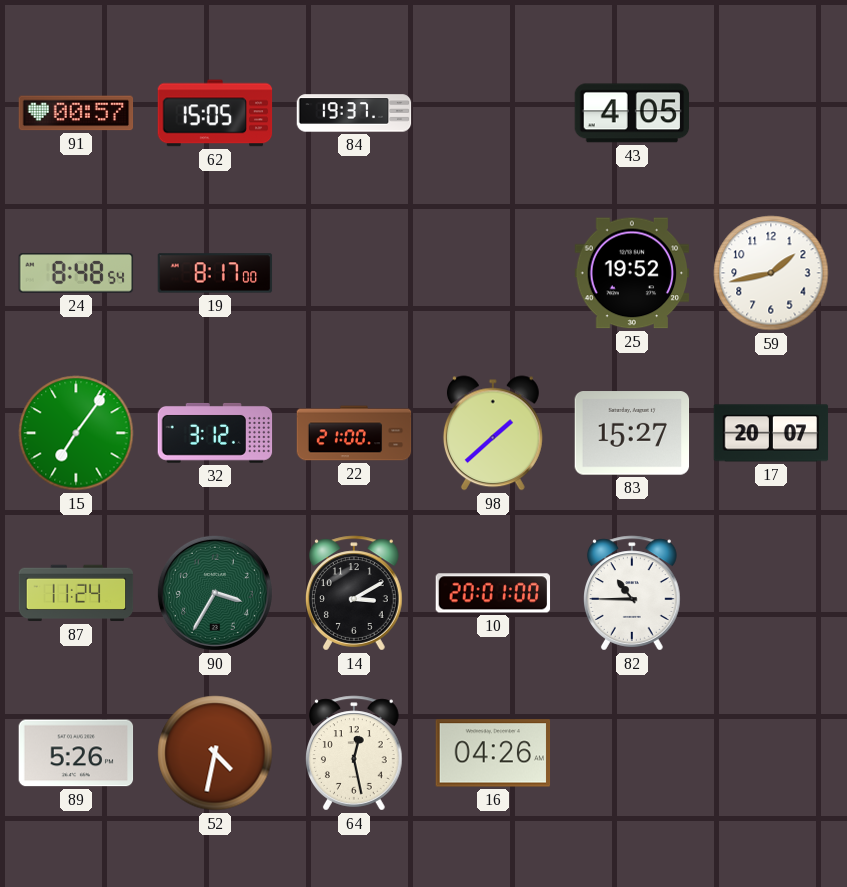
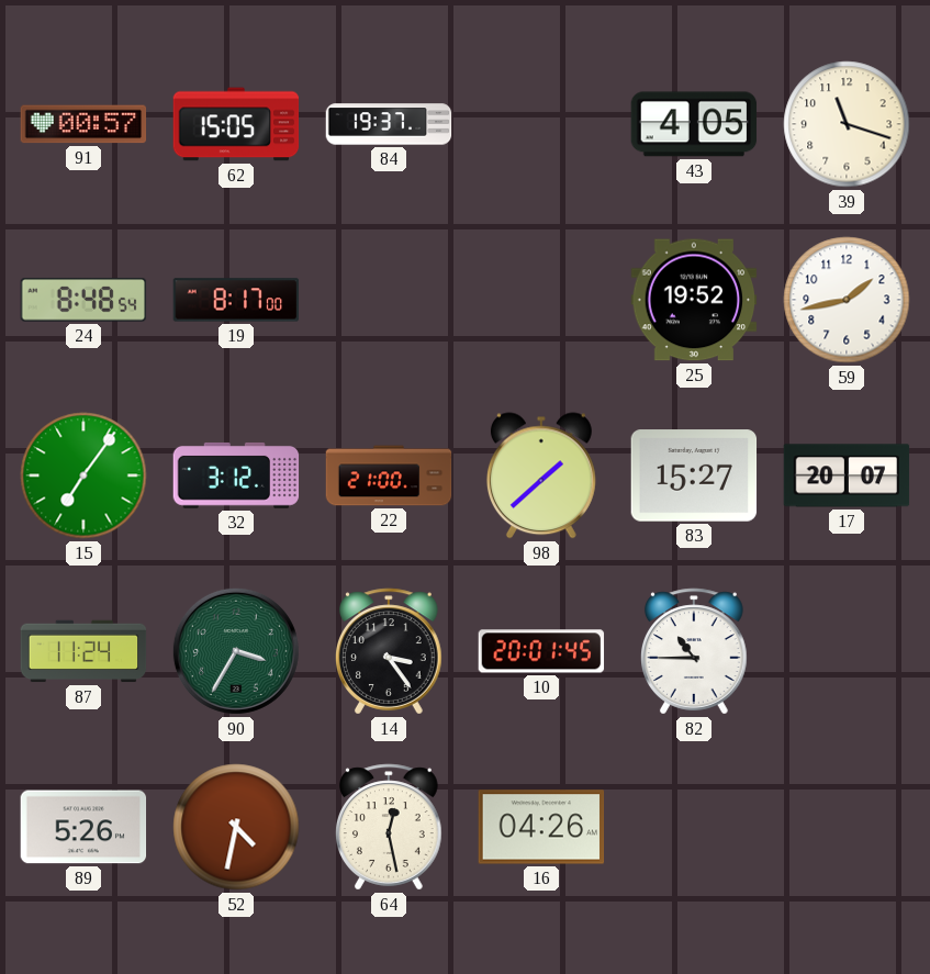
39: none -> 11:18
14: 3:10 -> 3:24
10: 20:01:00 -> 20:01:45
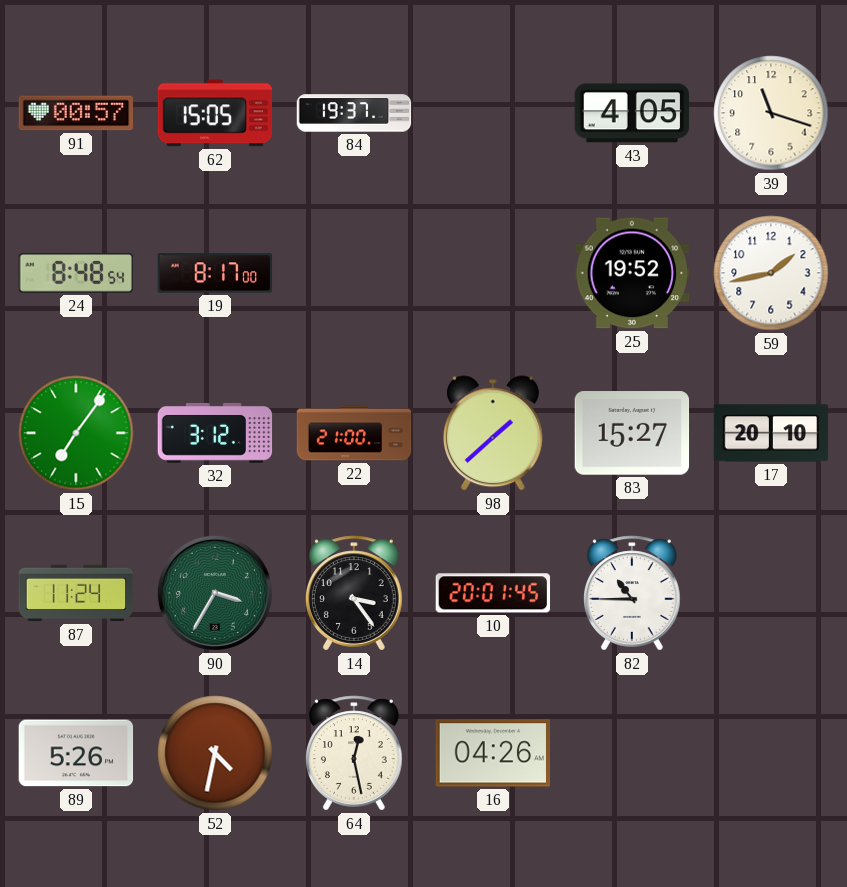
17: 20:07 -> 20:10
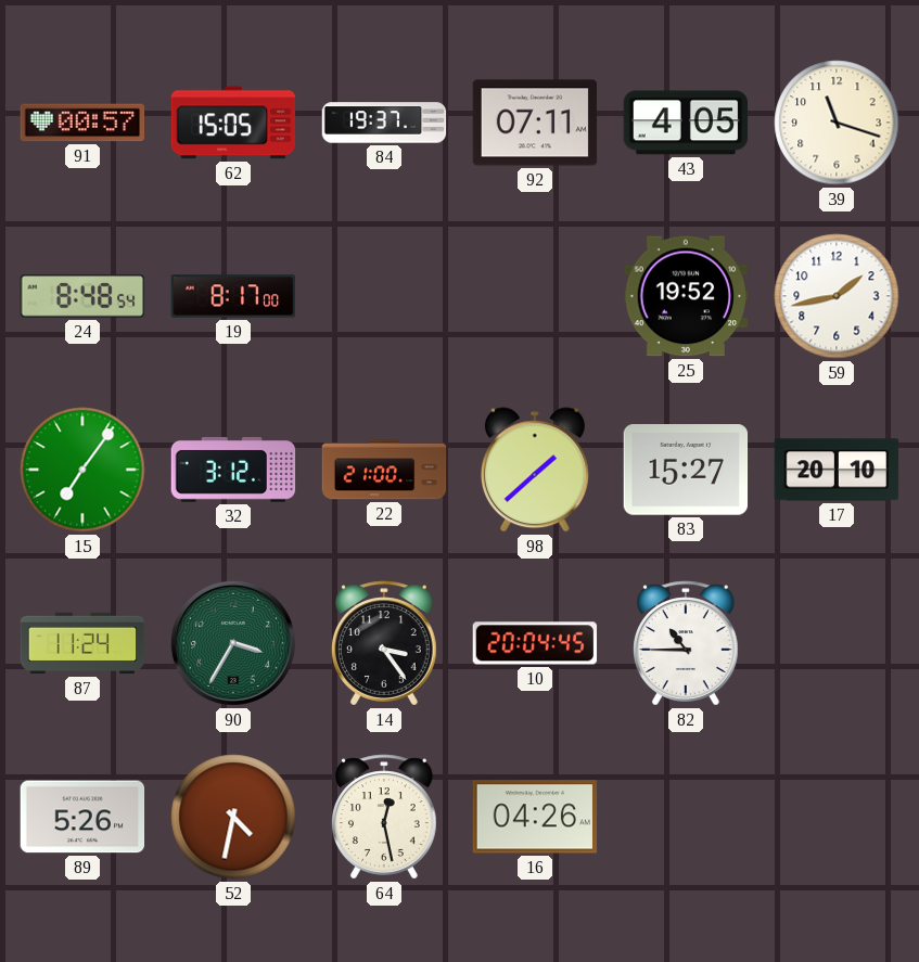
92: none -> 07:11
10: 20:01 -> 20:04
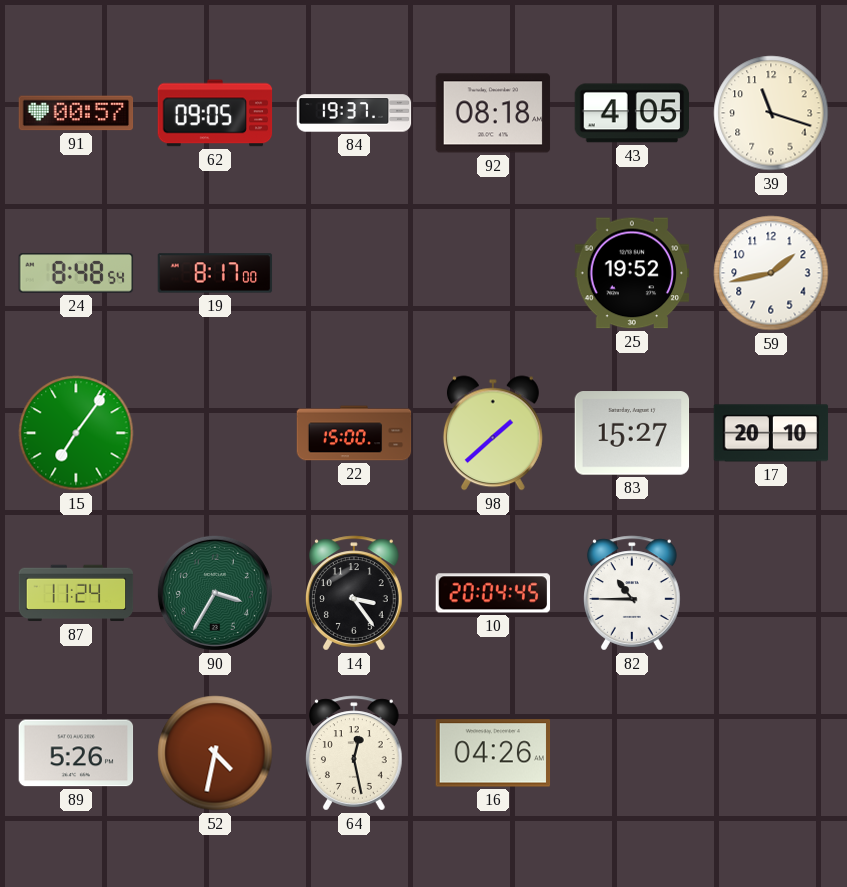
62: 15:05 -> 09:05
92: 07:11 -> 08:18
32: 3:12 -> none
22: 21:00 -> 15:00
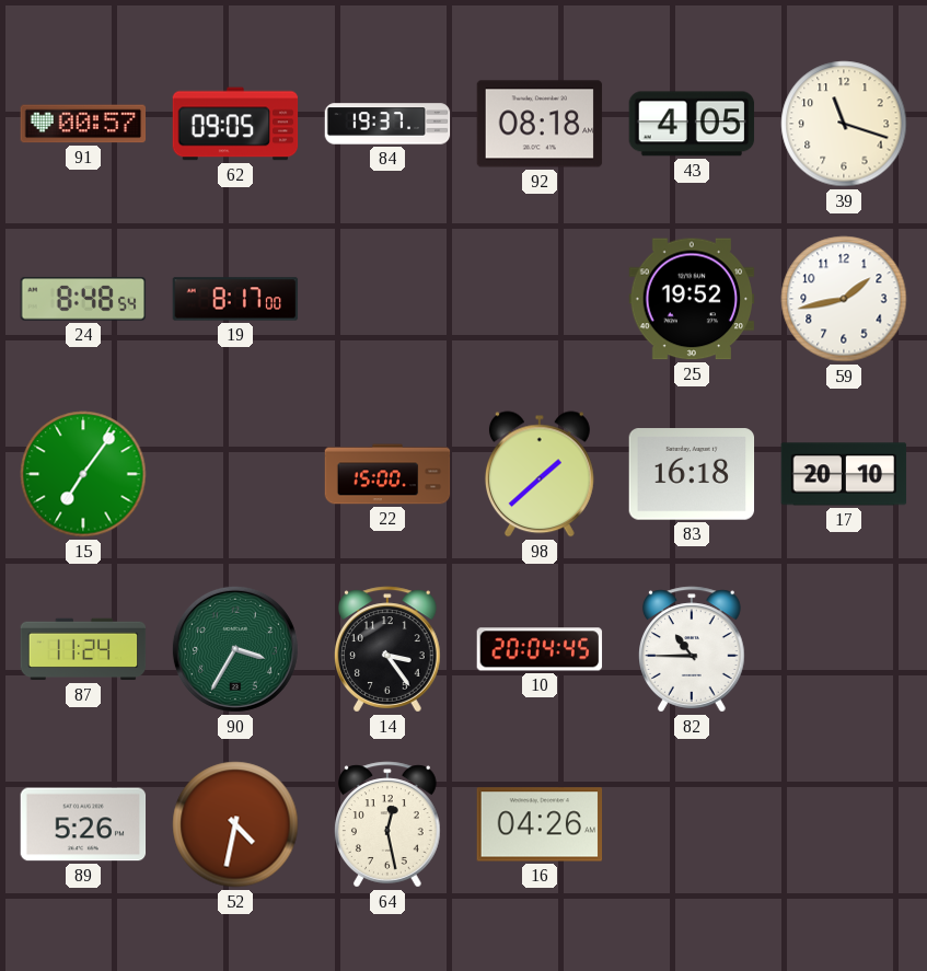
83: 15:27 -> 16:18
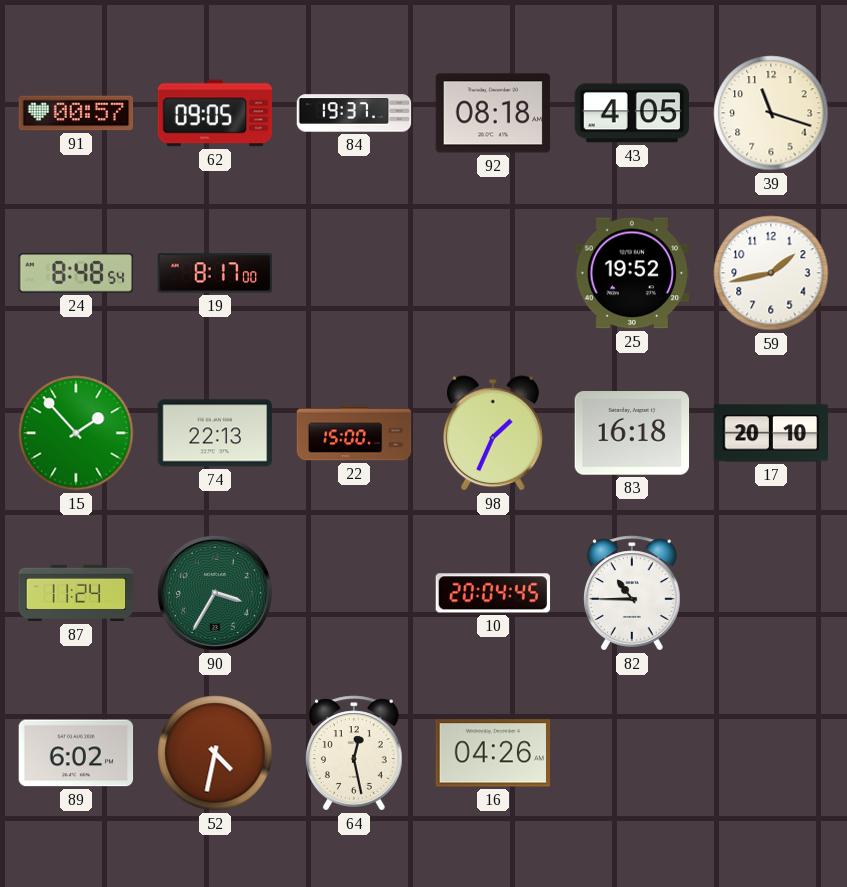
15: 7:06 -> 1:53
74: none -> 22:13
98: 1:38 -> 1:34
14: 3:24 -> none
89: 5:26 -> 6:02
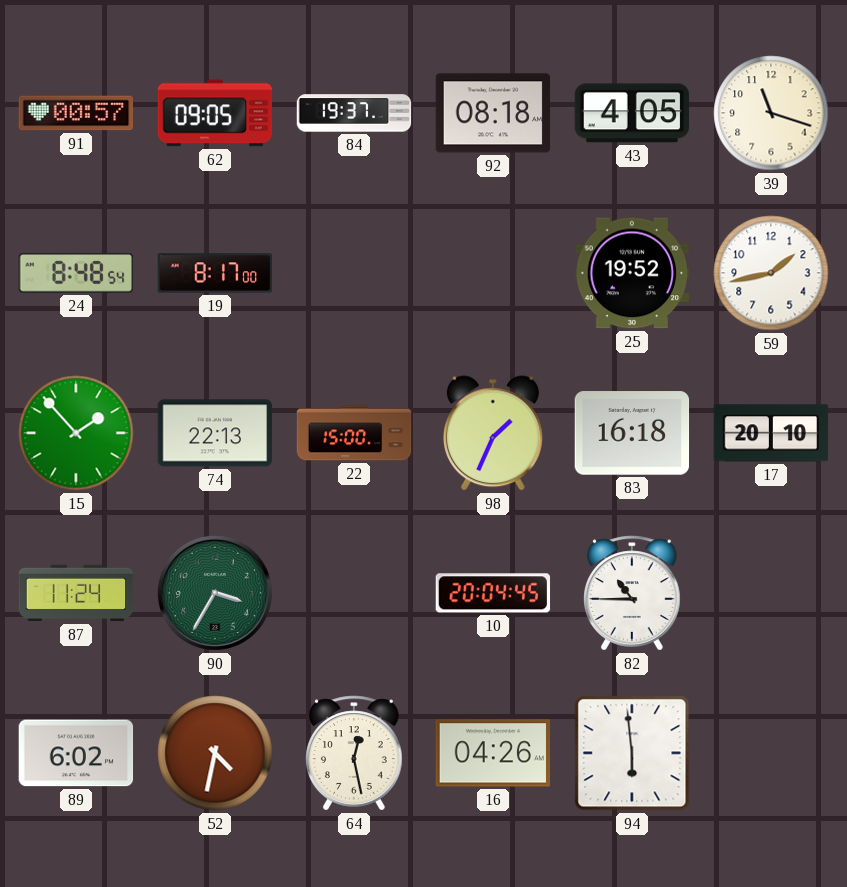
94: none -> 5:59
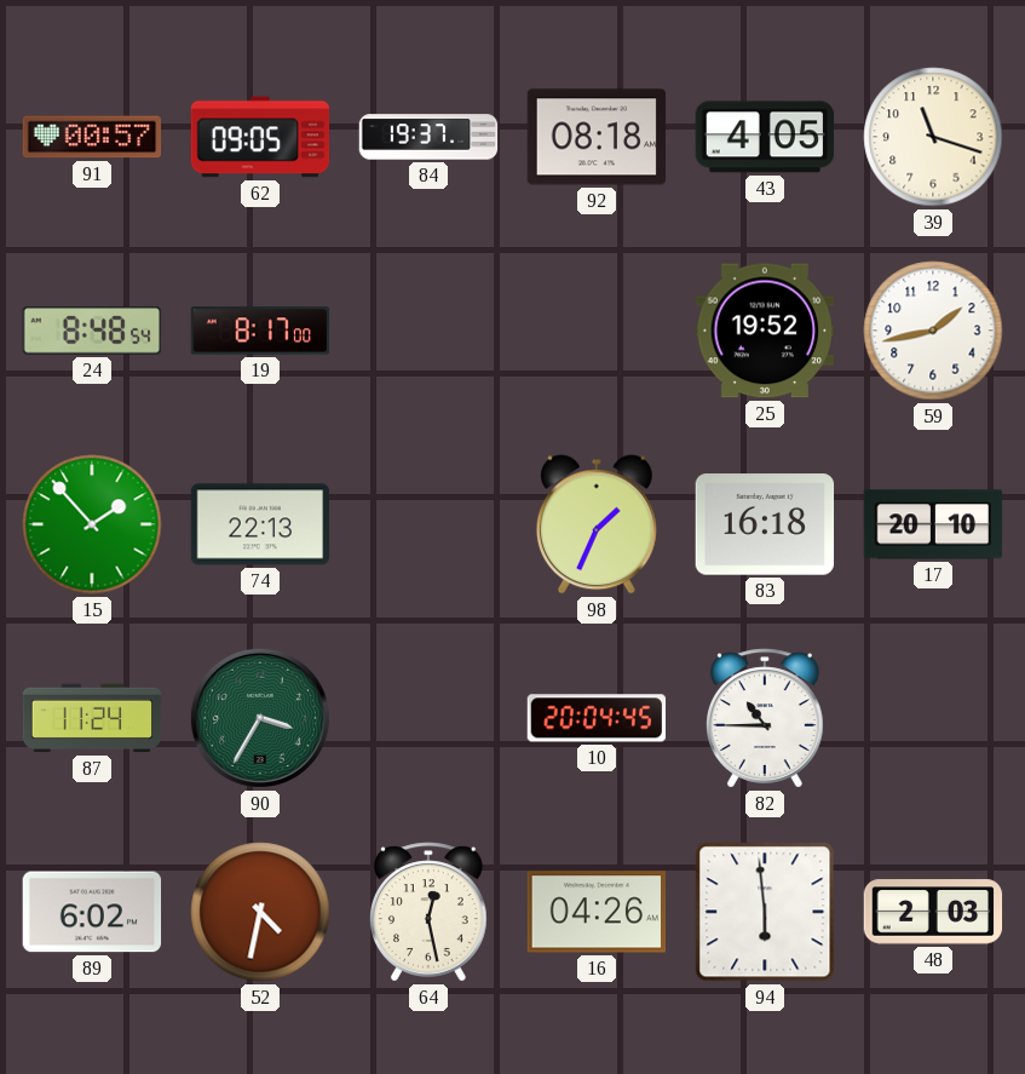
22: 15:00 -> none
48: none -> 2:03
